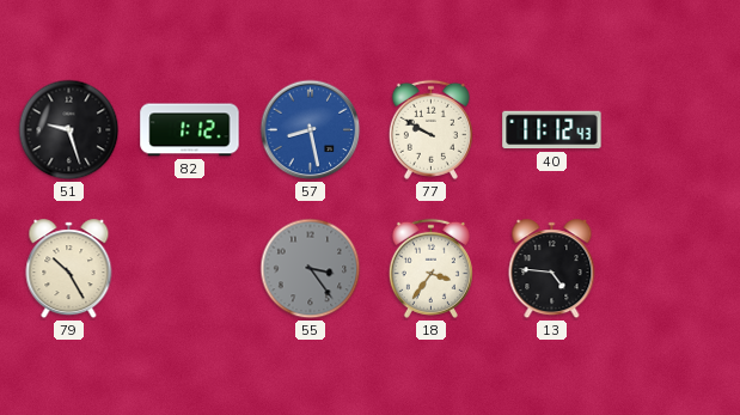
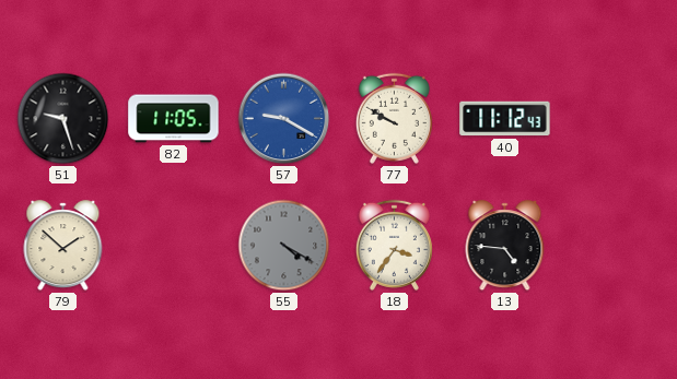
82: 1:12 -> 11:05
57: 8:28 -> 9:20
79: 10:25 -> 1:52
55: 3:24 -> 4:20
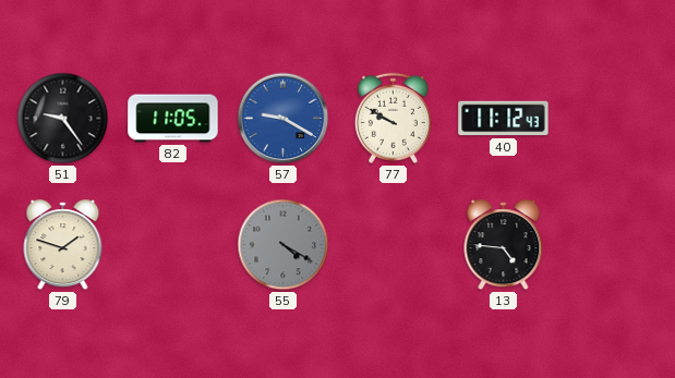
51: 9:27 -> 9:24
79: 1:52 -> 1:48
18: 3:36 -> none
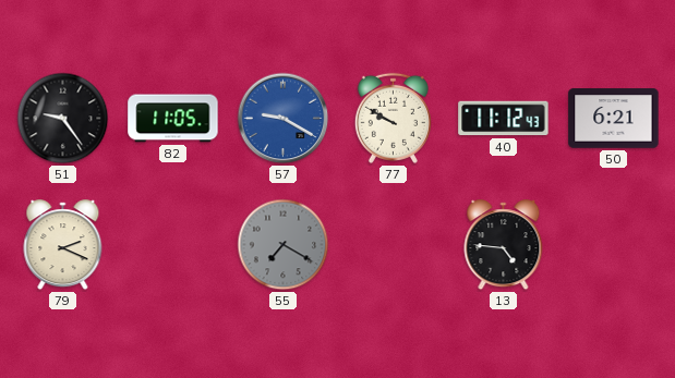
50: none -> 6:21
79: 1:48 -> 2:19
55: 4:20 -> 7:20
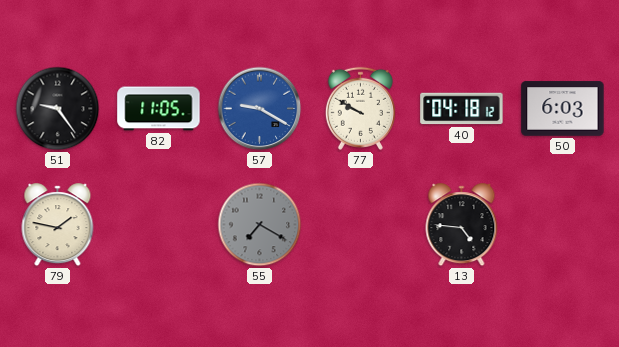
40: 11:12 -> 04:18
50: 6:21 -> 6:03
79: 2:19 -> 1:47
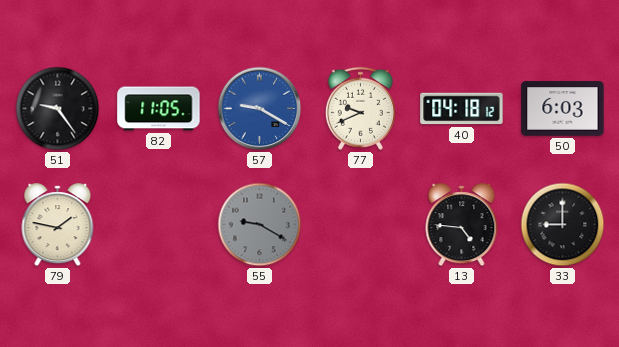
77: 9:50 -> 9:41
55: 7:20 -> 9:20
33: none -> 9:00
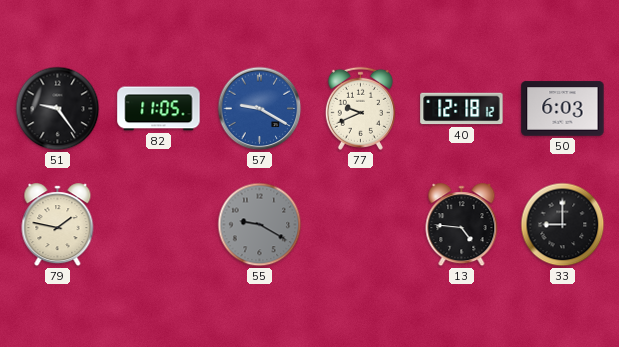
40: 04:18 -> 12:18
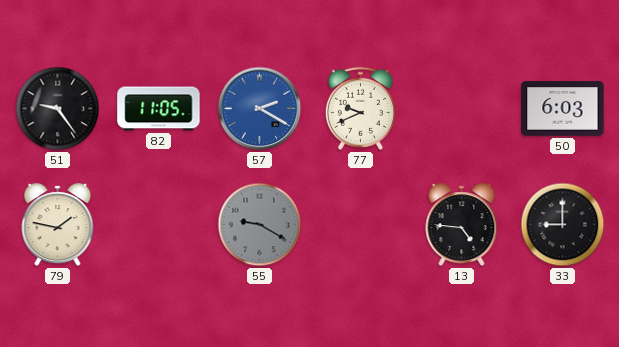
57: 9:20 -> 2:20
40: 12:18 -> none
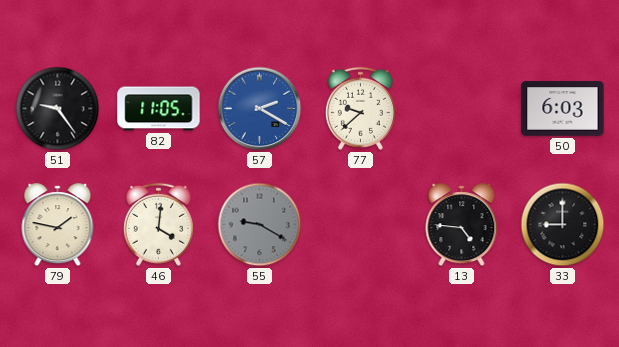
77: 9:41 -> 9:38
46: none -> 4:01
